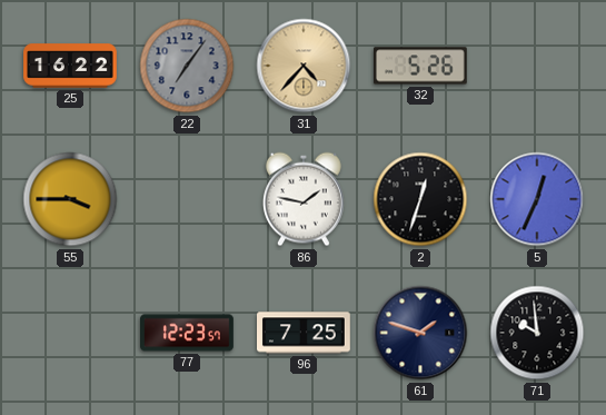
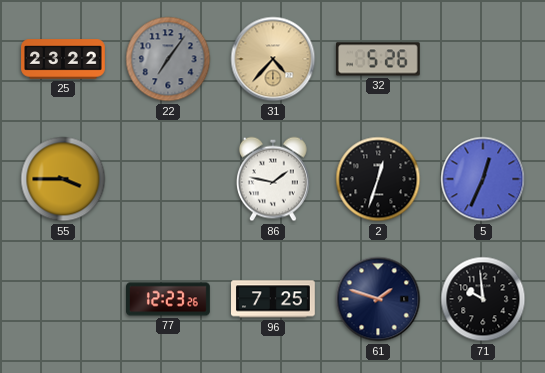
25: 16:22 -> 23:22
77: 12:23:57 -> 12:23:26
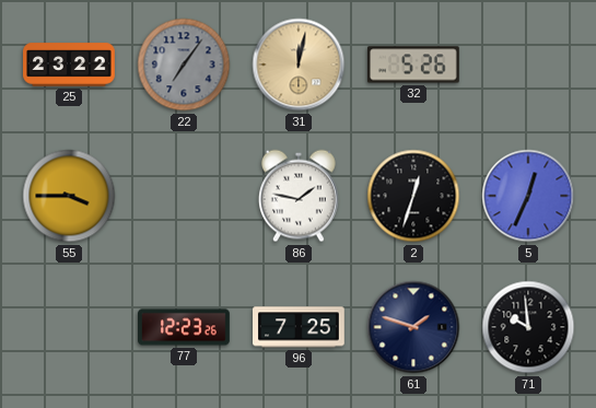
31: 4:37 -> 12:02
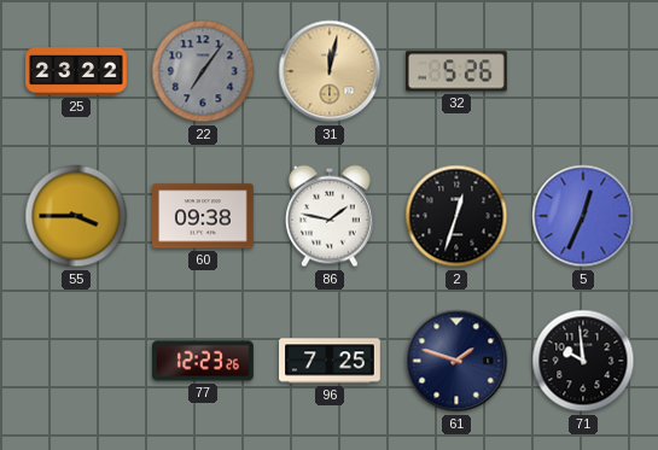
60: none -> 09:38
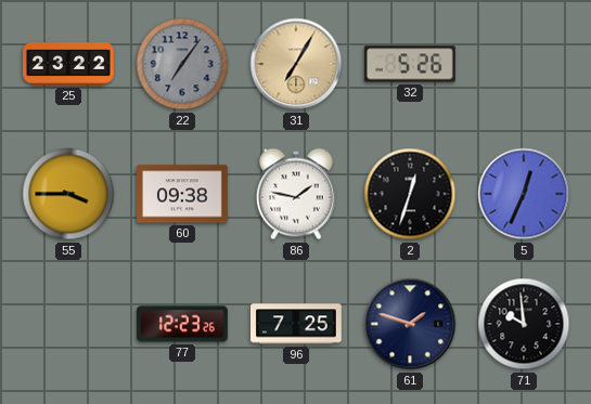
31: 12:02 -> 7:05
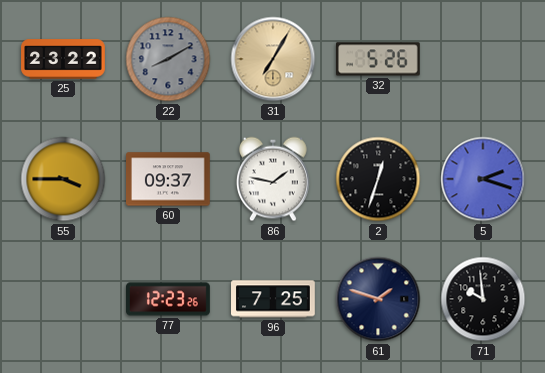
22: 7:06 -> 8:10
60: 09:38 -> 09:37
5: 12:34 -> 2:18
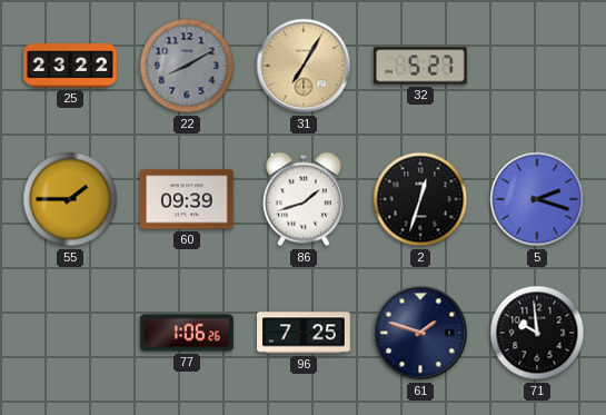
32: 5:26 -> 5:27
55: 3:45 -> 1:45
60: 09:37 -> 09:39
86: 1:47 -> 1:42
77: 12:23 -> 1:06
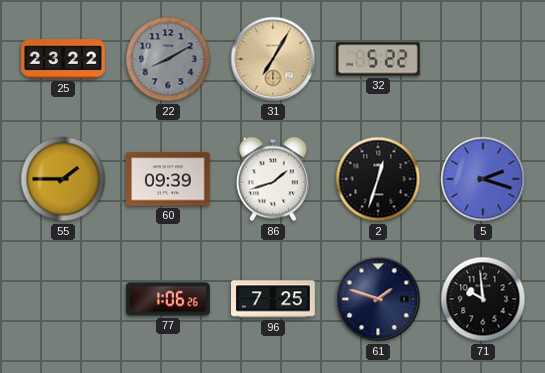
32: 5:27 -> 5:22
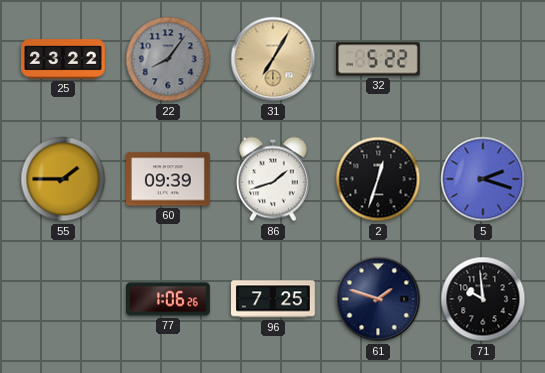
22: 8:10 -> 8:06
